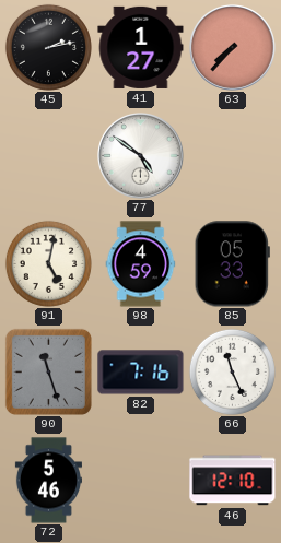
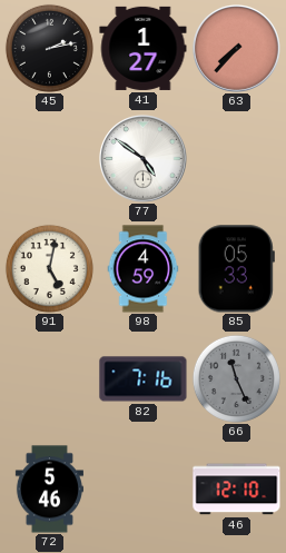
90: 11:27 -> none
66 dial: white -> grey
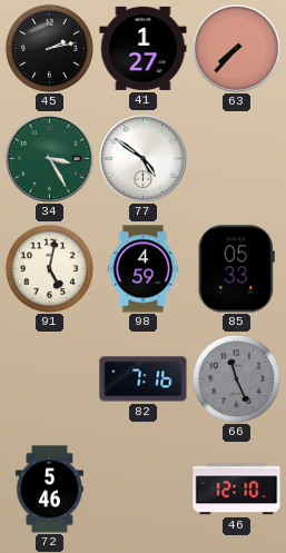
34: none -> 3:25
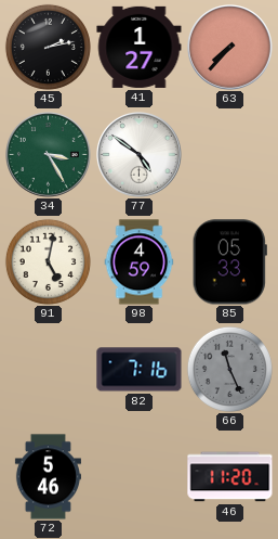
46: 12:10 -> 11:20
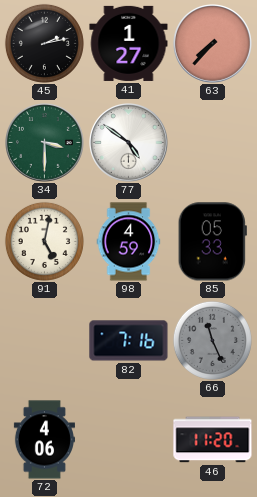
34: 3:25 -> 3:30
72: 5:46 -> 4:06
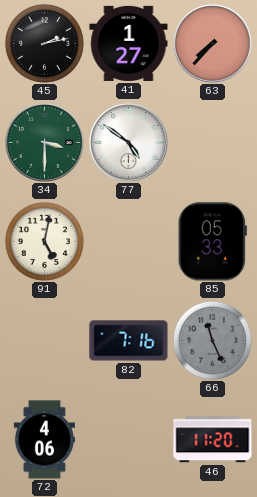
98: 4:59 -> none
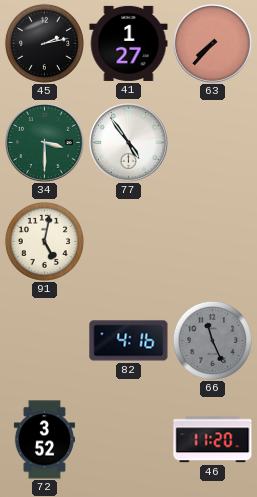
77: 4:51 -> 4:54
85: 05:33 -> none
82: 7:16 -> 4:16
72: 4:06 -> 3:52
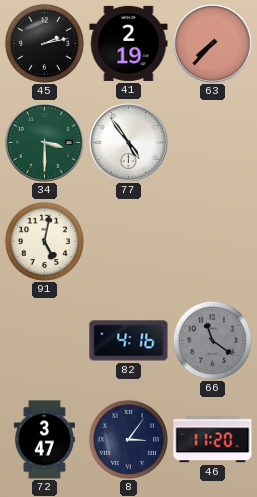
41: 1:27 -> 2:19
66: 11:26 -> 11:21
72: 3:52 -> 3:47
8: none -> 3:06
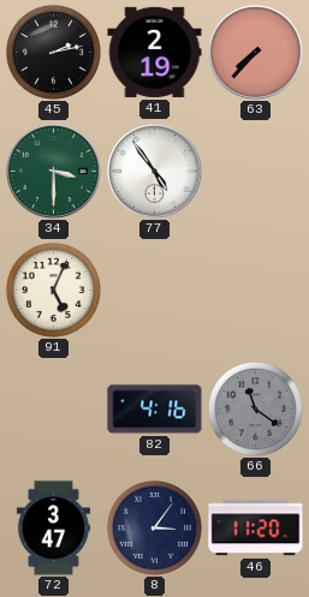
91: 5:02 -> 5:04
